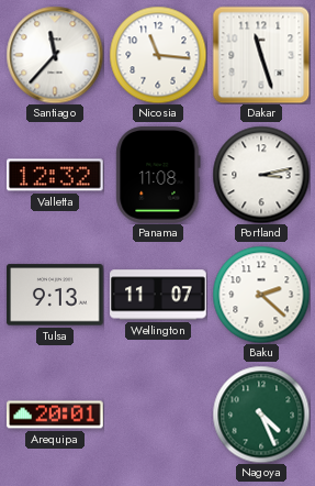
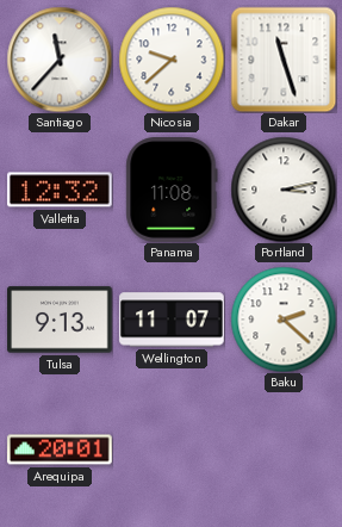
Nicosia: 11:16 -> 9:38
Nagoya: 4:26 -> none
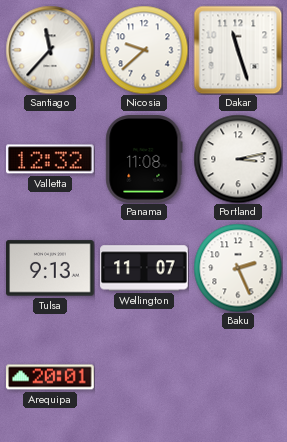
Baku: 2:22 -> 2:26
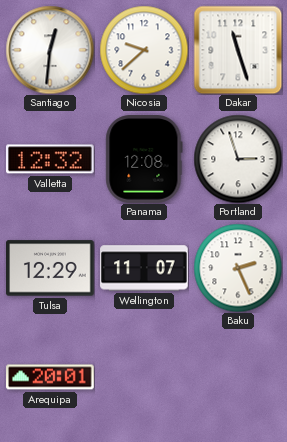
Santiago: 11:37 -> 12:31
Panama: 11:08 -> 12:08
Portland: 3:13 -> 2:57
Tulsa: 9:13 -> 12:29
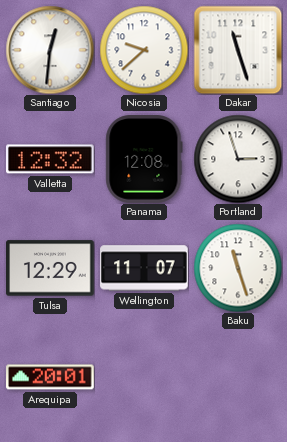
Baku: 2:26 -> 11:27
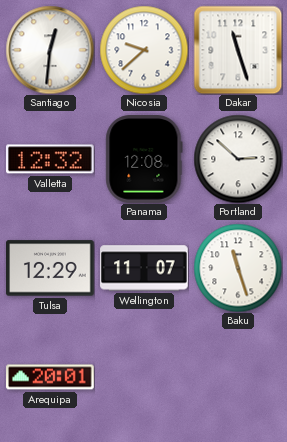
Portland: 2:57 -> 2:52
